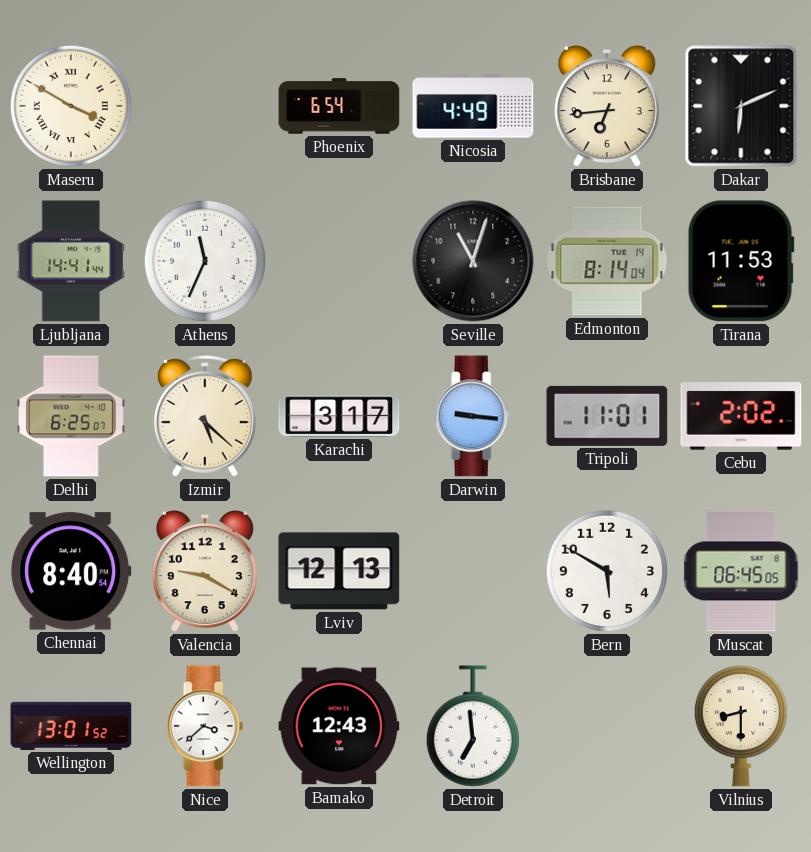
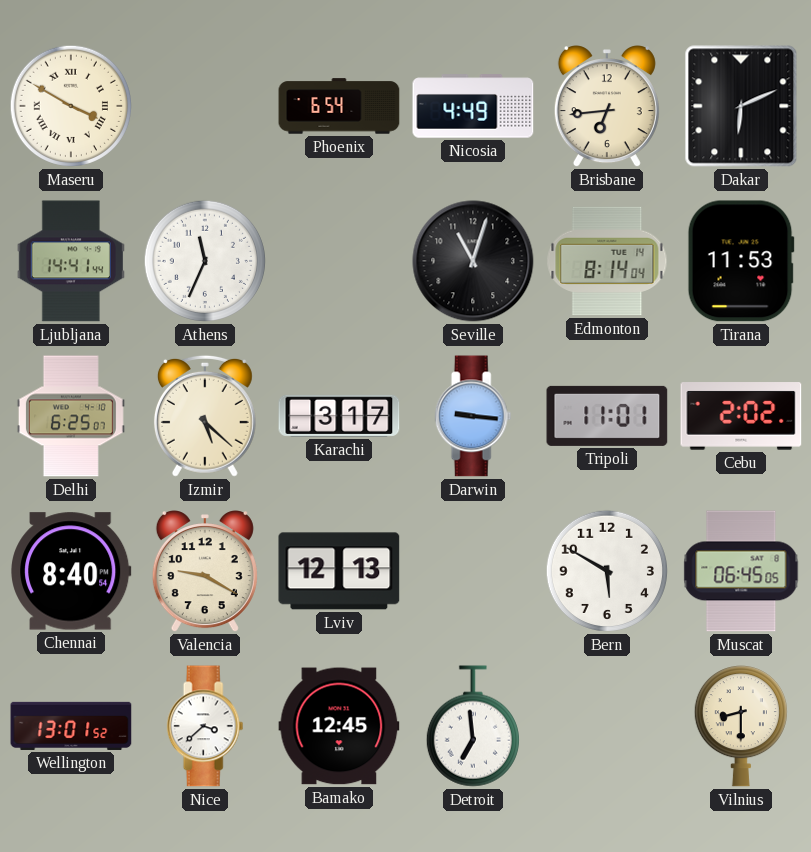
Bamako: 12:43 -> 12:45
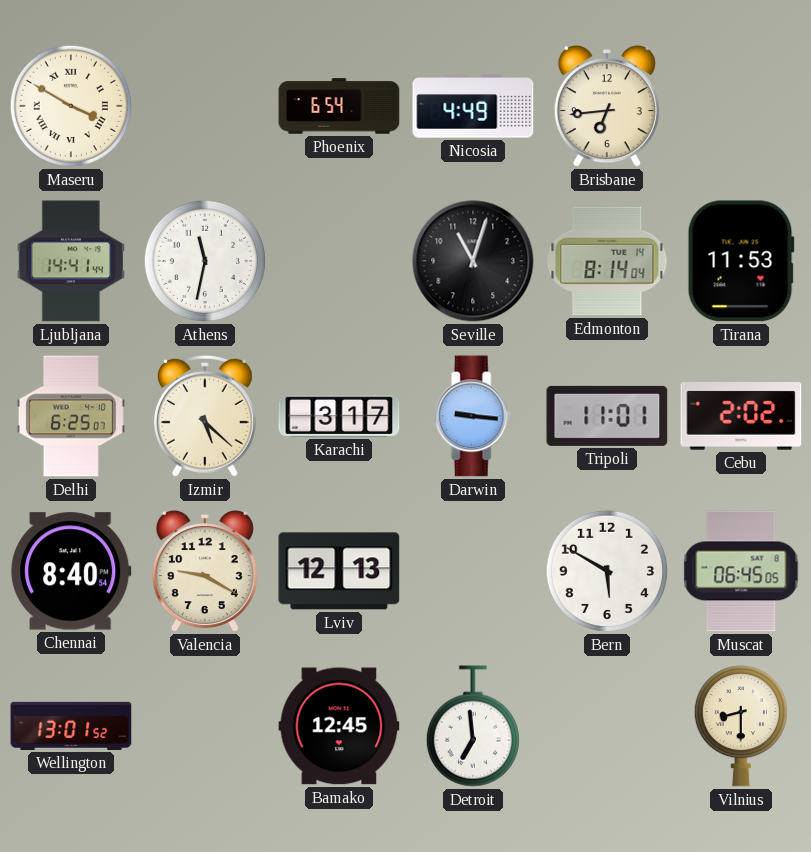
Dakar: 6:11 -> none
Athens: 11:34 -> 11:32
Nice: 3:38 -> none
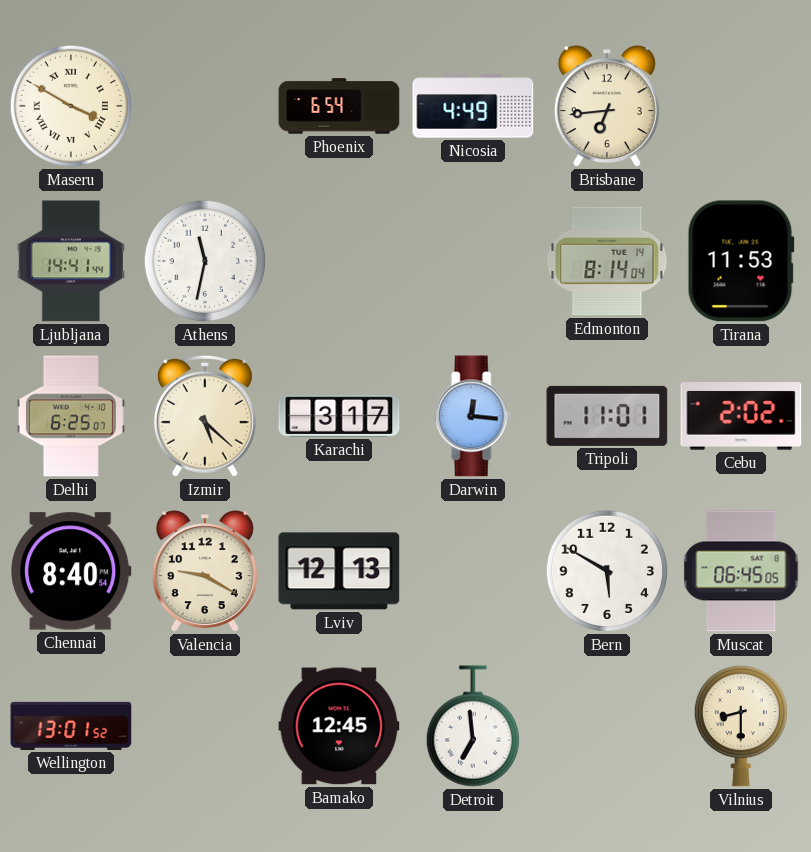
Seville: 11:03 -> none
Darwin: 9:16 -> 12:16
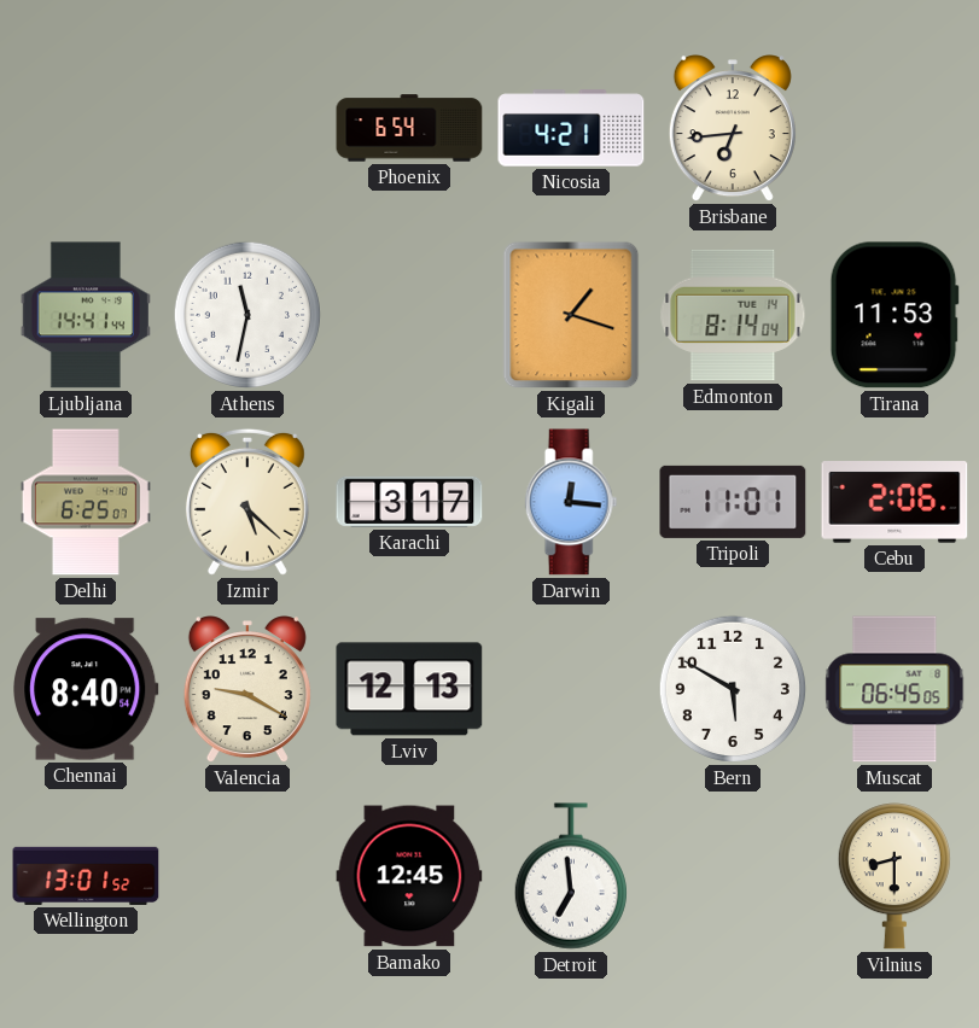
Maseru: 3:50 -> none
Nicosia: 4:49 -> 4:21
Kigali: none -> 1:18
Cebu: 2:02 -> 2:06
